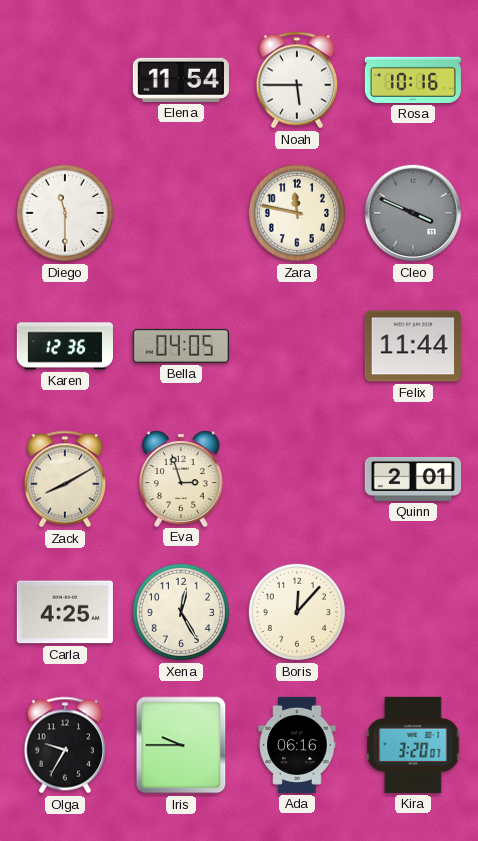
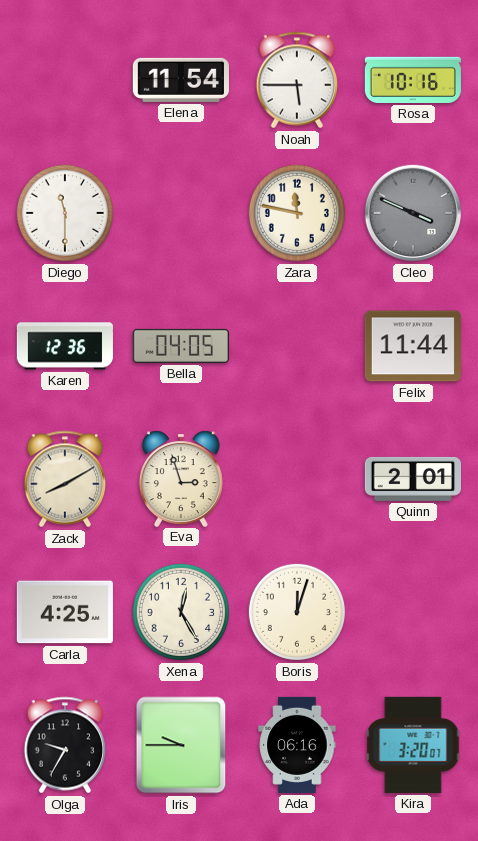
Boris: 12:07 -> 12:03
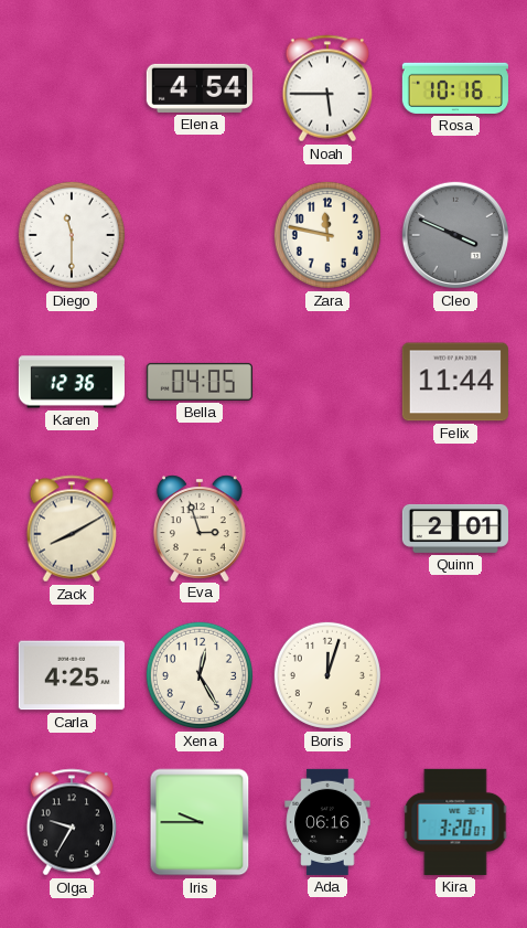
Elena: 11:54 -> 4:54
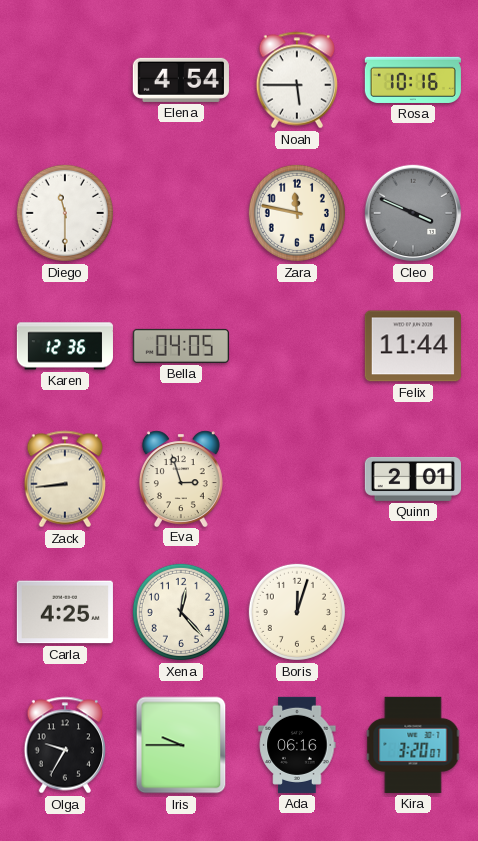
Zack: 8:10 -> 8:44
Xena: 12:25 -> 12:23
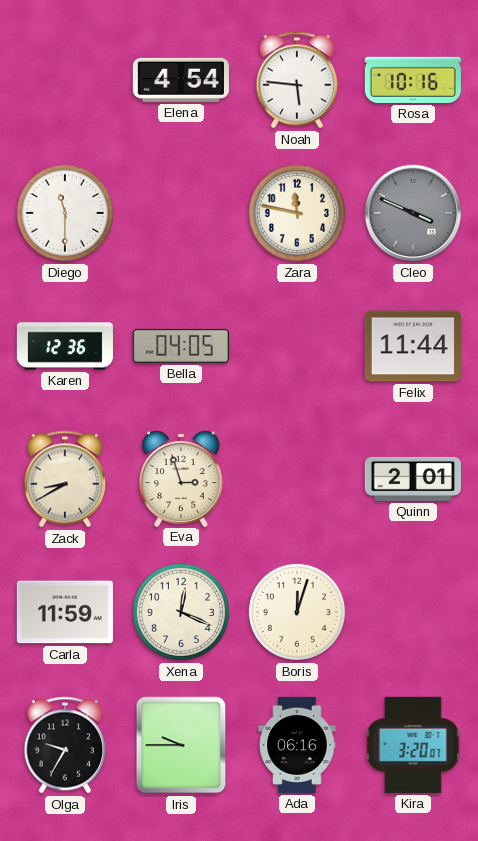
Noah: 5:45 -> 5:46
Zack: 8:44 -> 8:40
Carla: 4:25 -> 11:59
Xena: 12:23 -> 12:19
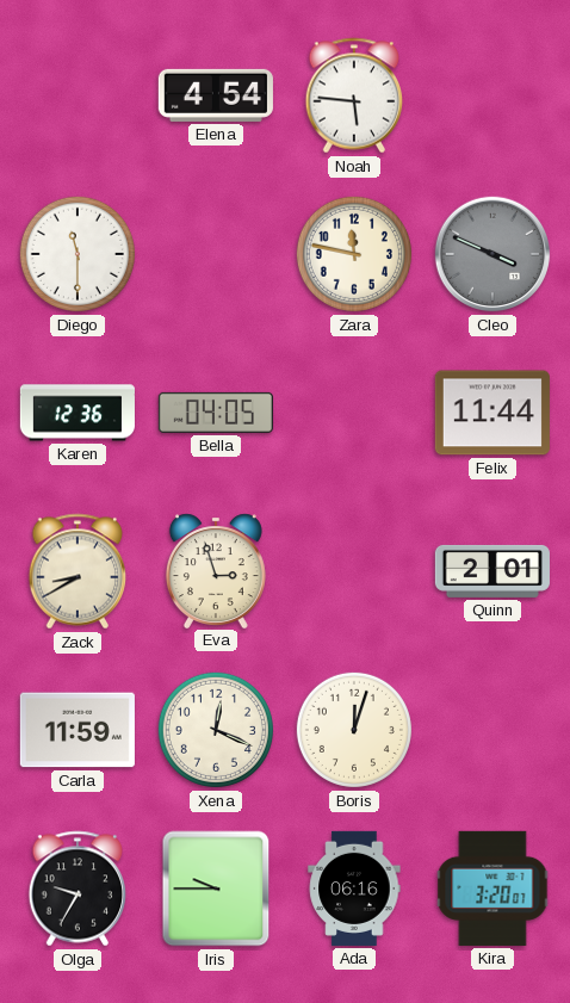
Rosa: 10:16 -> none
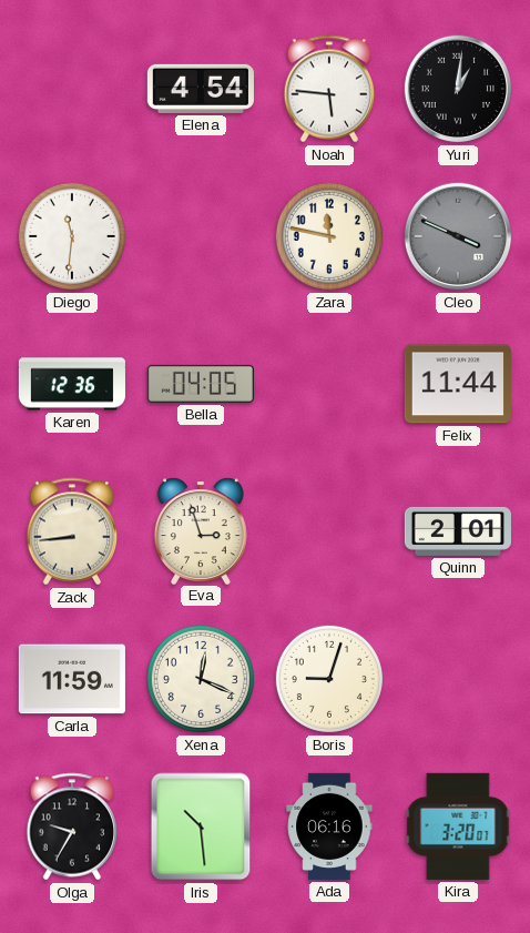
Yuri: none -> 1:01
Diego: 11:30 -> 11:31
Zack: 8:40 -> 8:44
Boris: 12:03 -> 9:03
Iris: 9:45 -> 10:29
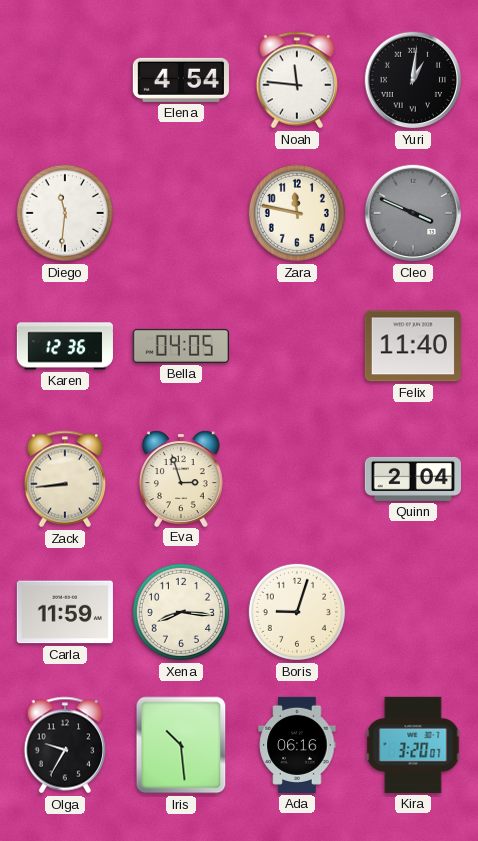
Noah: 5:46 -> 11:46
Felix: 11:44 -> 11:40
Quinn: 2:01 -> 2:04
Xena: 12:19 -> 8:16
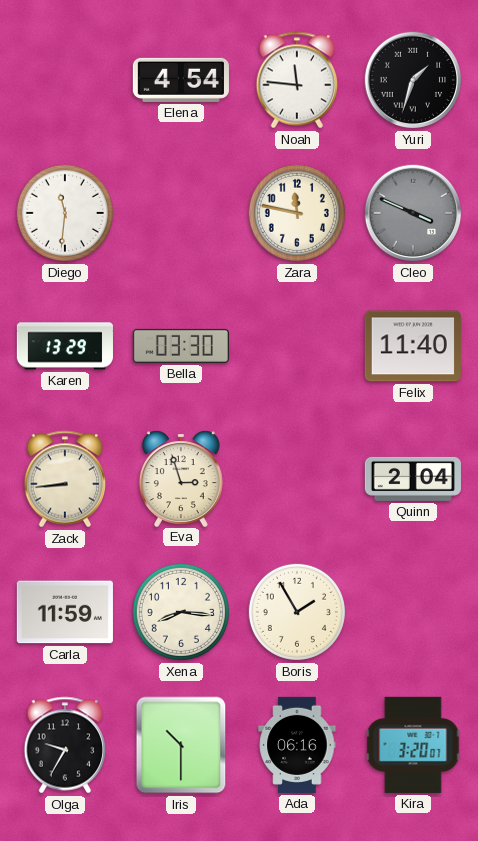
Yuri: 1:01 -> 1:33
Karen: 12:36 -> 13:29
Bella: 04:05 -> 03:30
Boris: 9:03 -> 1:55
Iris: 10:29 -> 10:30
